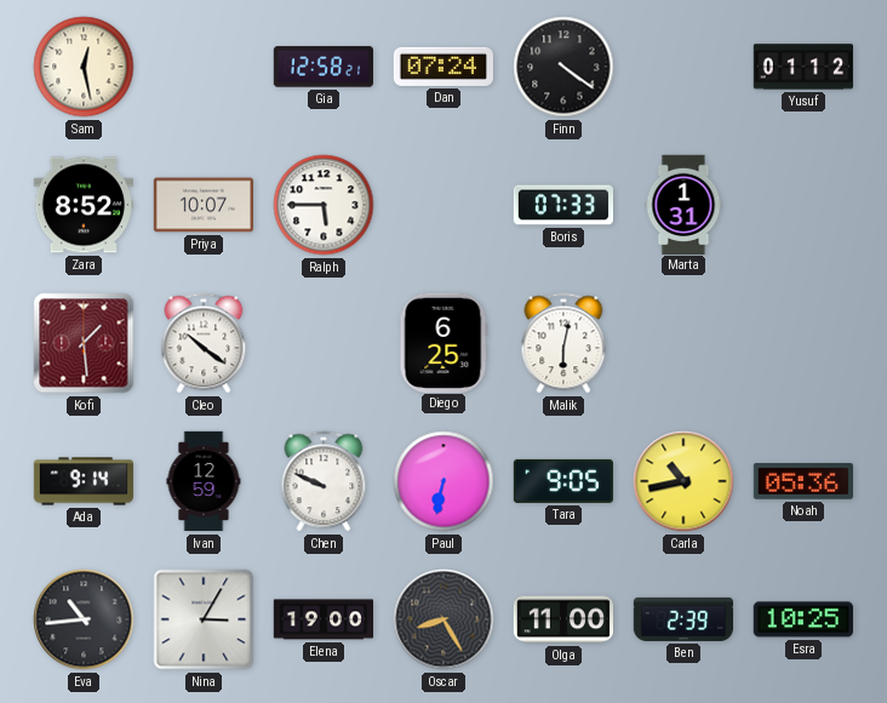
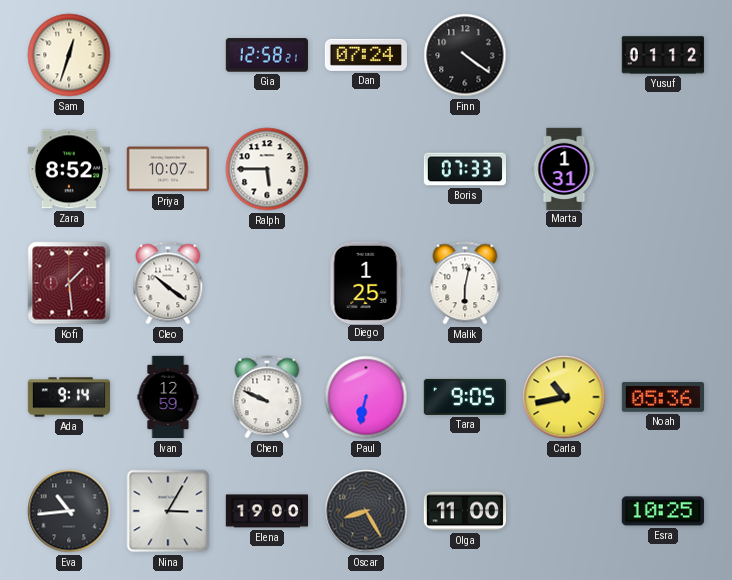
Sam: 12:28 -> 12:33
Diego: 6:25 -> 1:25
Ben: 2:39 -> none
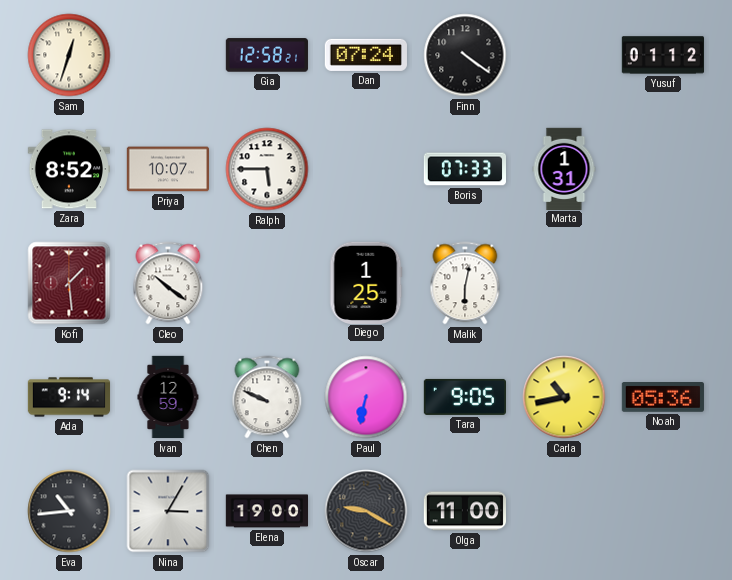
Oscar: 8:25 -> 9:20
Esra: 10:25 -> none
